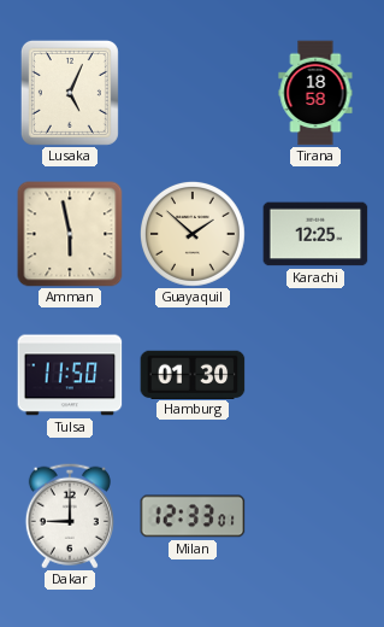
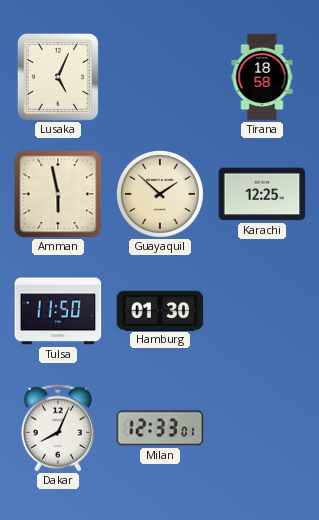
Dakar: 9:00 -> 8:04
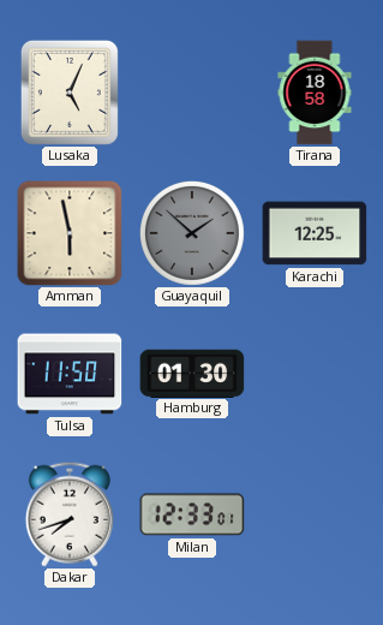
Guayaquil dial: cream -> grey
Dakar: 8:04 -> 7:42
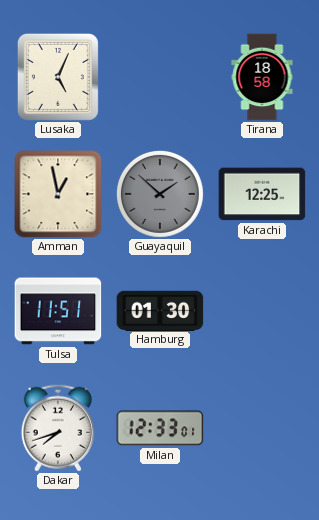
Amman: 5:58 -> 12:58
Tulsa: 11:50 -> 11:51
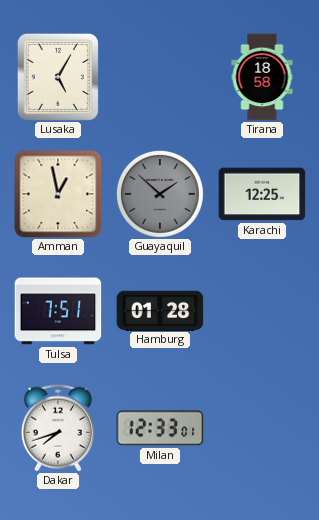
Lusaka: 5:04 -> 5:05
Tulsa: 11:51 -> 7:51
Hamburg: 01:30 -> 01:28
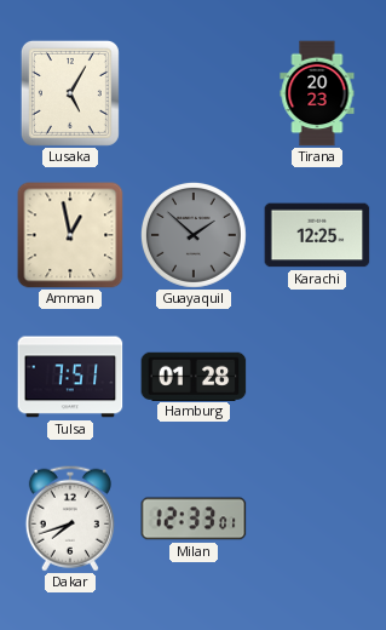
Tirana: 18:58 -> 20:23
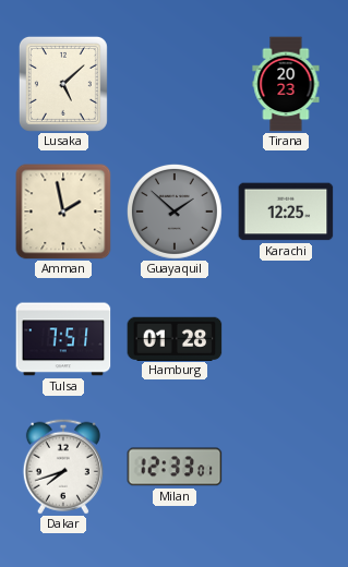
Lusaka: 5:05 -> 5:08
Amman: 12:58 -> 1:58
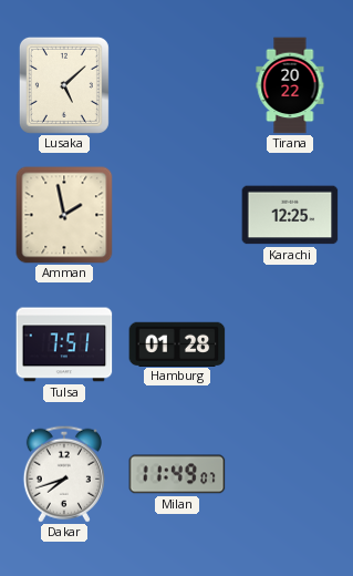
Tirana: 20:23 -> 20:22
Guayaquil: 1:52 -> none
Milan: 12:33 -> 11:49
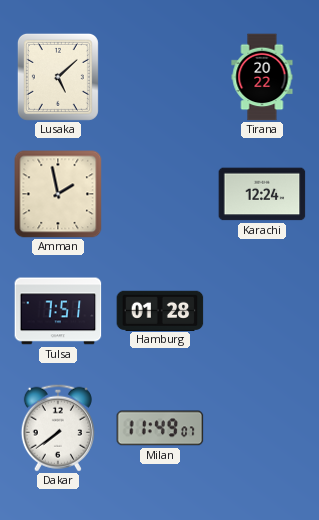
Karachi: 12:25 -> 12:24
Dakar: 7:42 -> 7:39
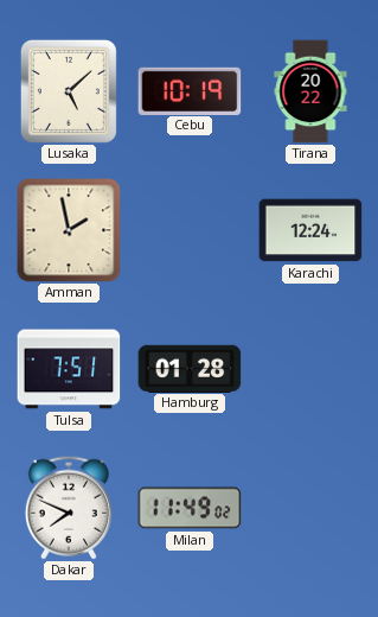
Cebu: none -> 10:19
Dakar: 7:39 -> 7:49
Milan: 11:49:07 -> 11:49:02
